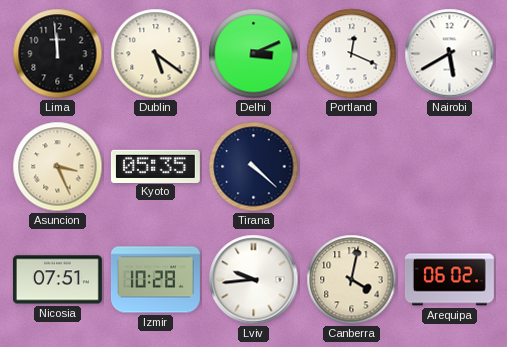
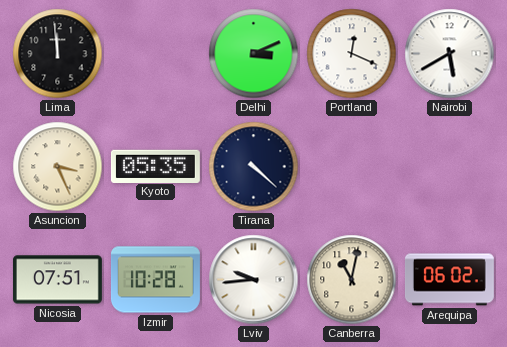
Dublin: 5:21 -> none
Canberra: 4:02 -> 11:02
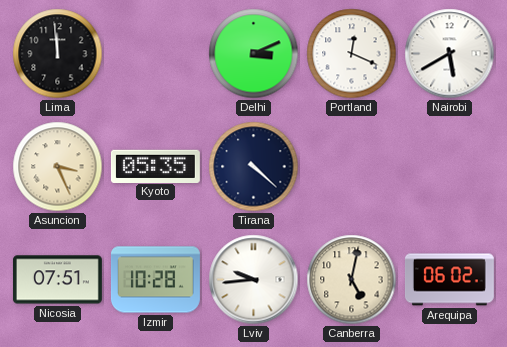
Canberra: 11:02 -> 5:02
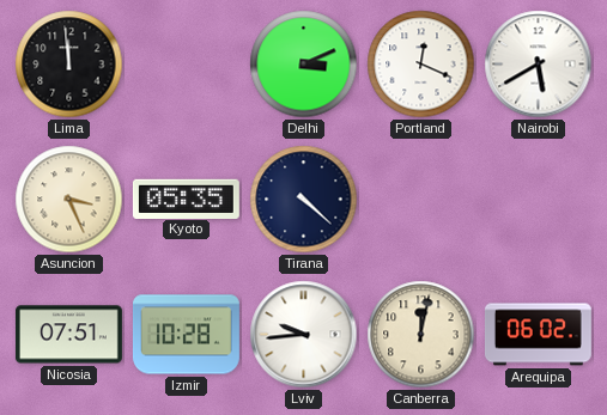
Canberra: 5:02 -> 12:02
